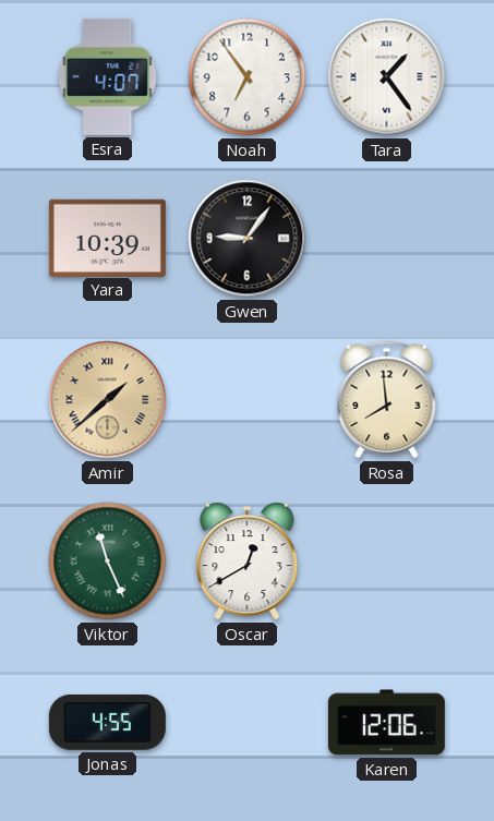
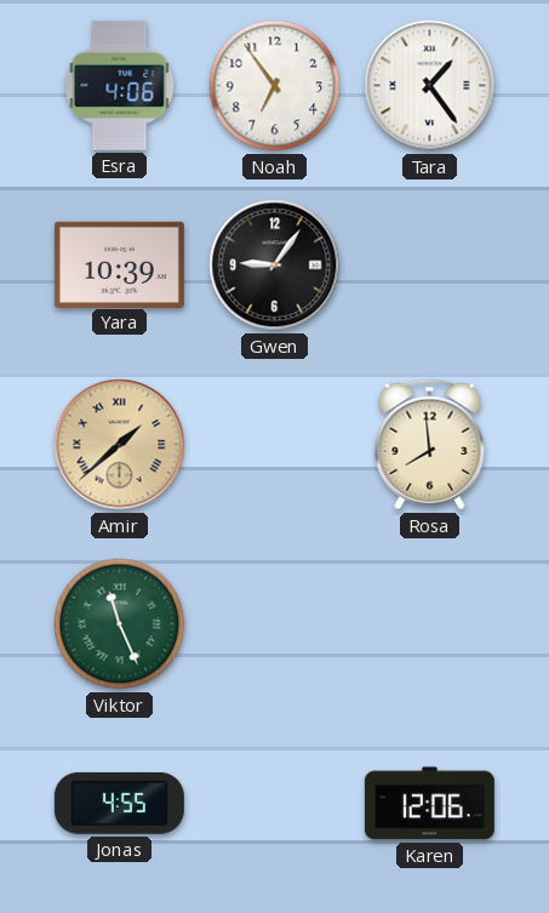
Esra: 4:07 -> 4:06
Oscar: 12:40 -> none
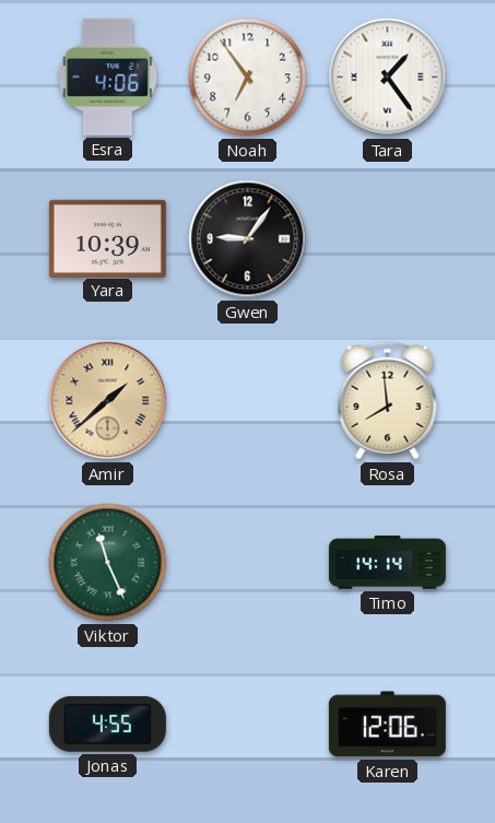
Timo: none -> 14:14
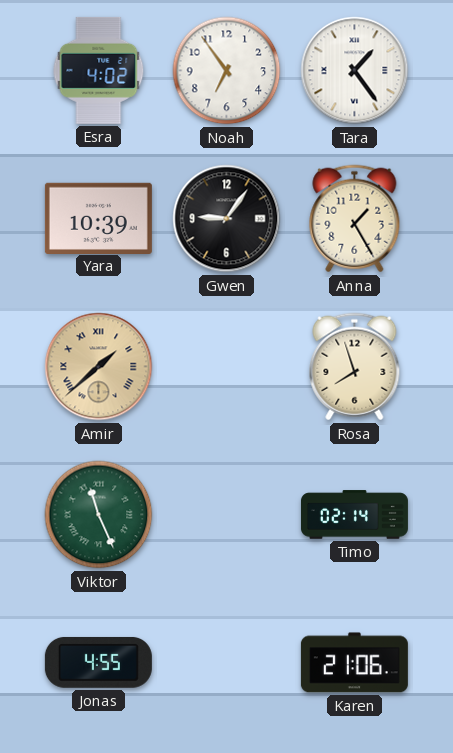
Esra: 4:06 -> 4:02
Anna: none -> 1:25
Rosa: 7:59 -> 7:57
Timo: 14:14 -> 02:14
Karen: 12:06 -> 21:06
